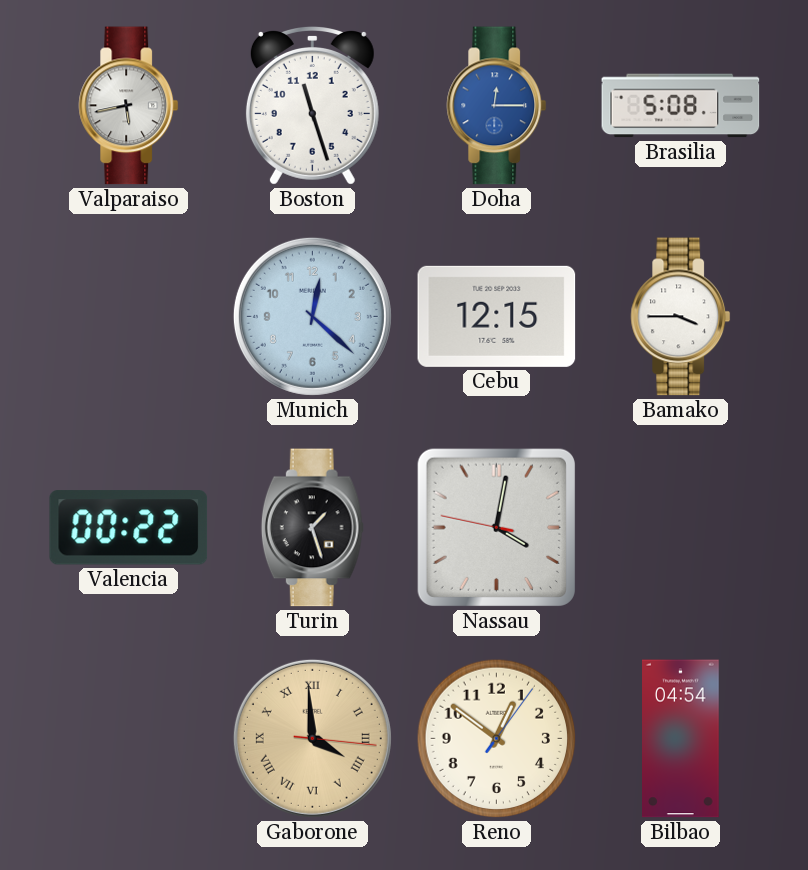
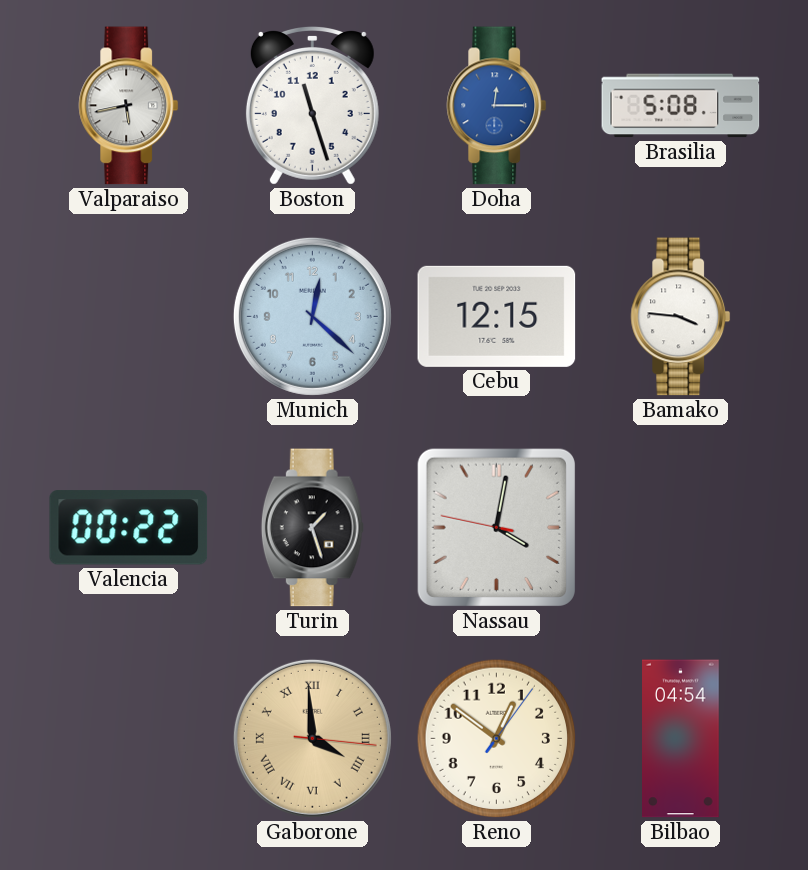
Bamako: 3:45 -> 3:46
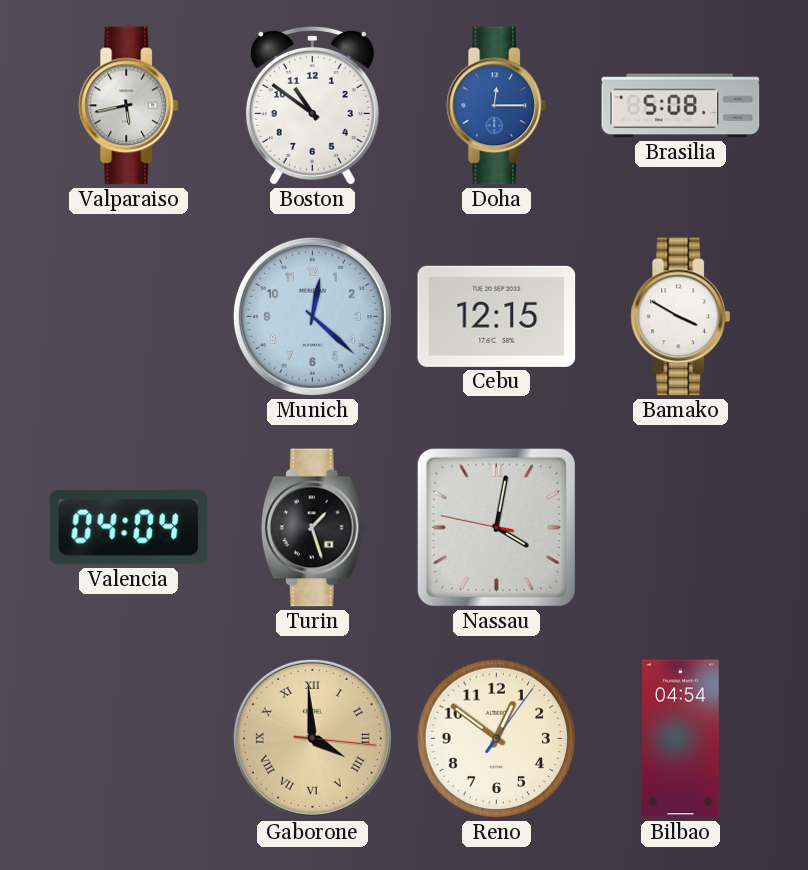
Boston: 11:27 -> 10:51
Bamako: 3:46 -> 3:50
Valencia: 00:22 -> 04:04
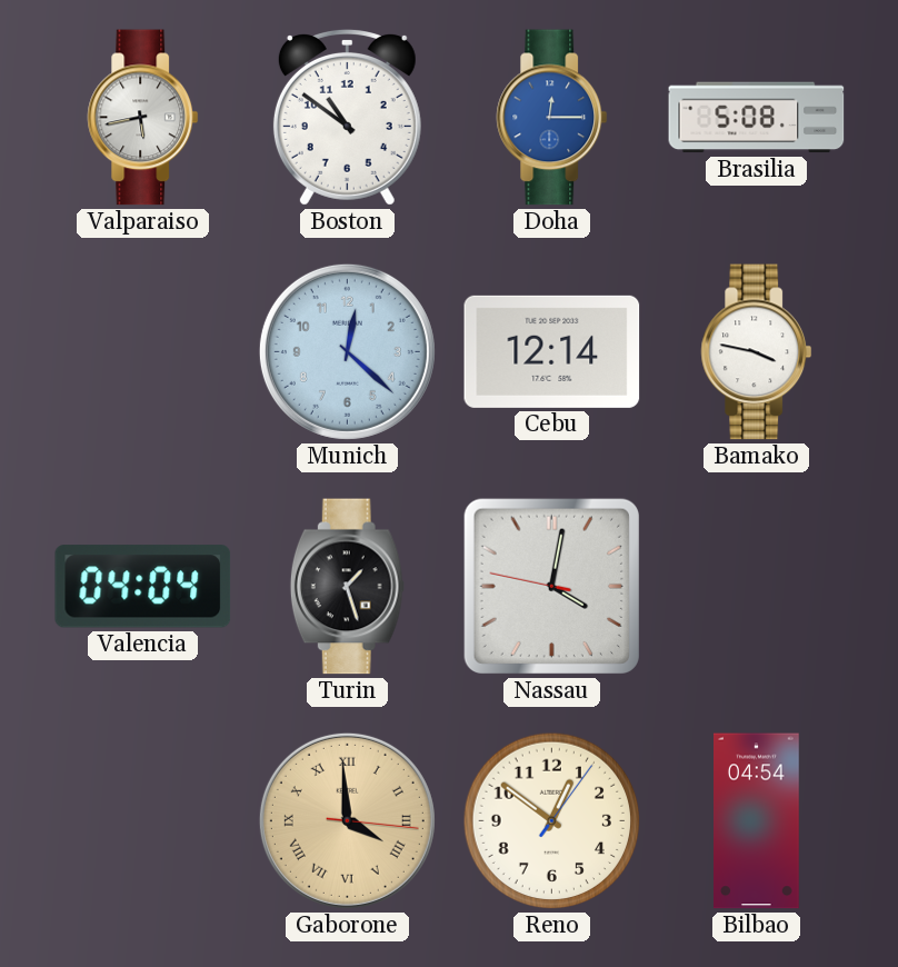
Cebu: 12:15 -> 12:14
Bamako: 3:50 -> 3:47
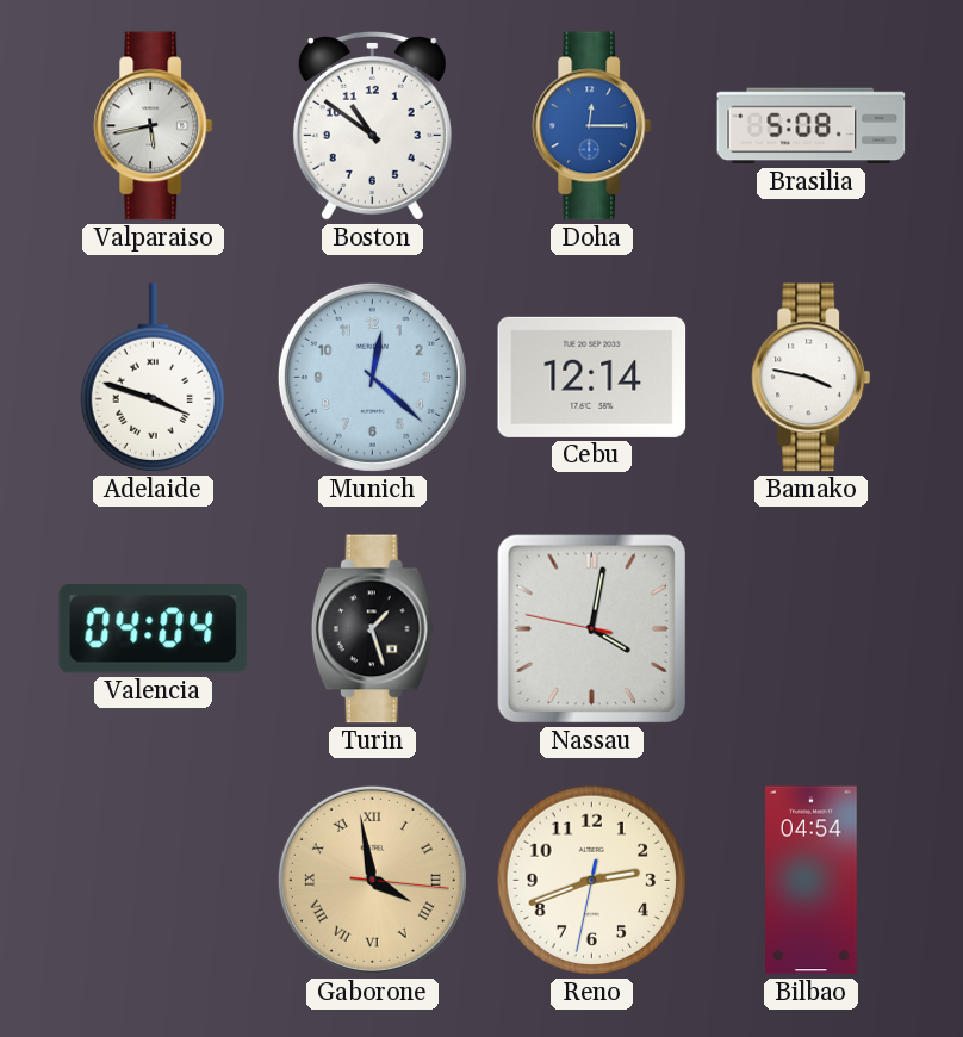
Adelaide: none -> 3:48
Gaborone: 3:59 -> 3:58
Reno: 12:51 -> 2:41
